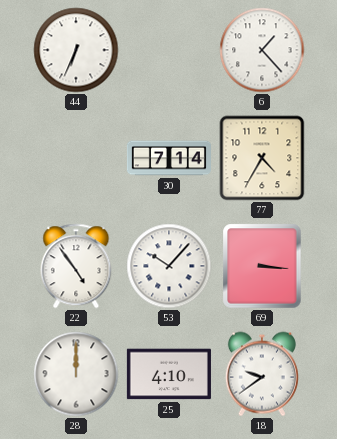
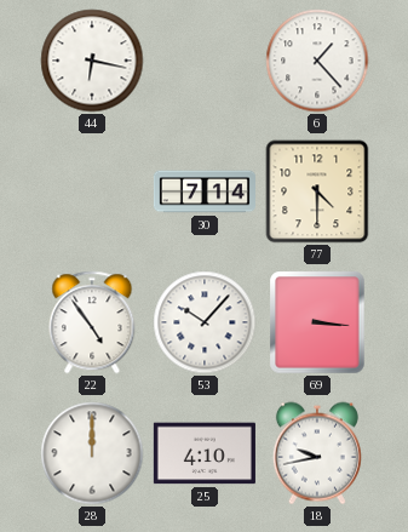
44: 6:34 -> 6:17
77: 4:35 -> 4:30
18: 9:39 -> 9:43
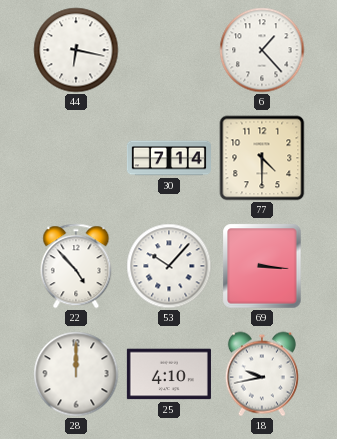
22: 4:54 -> 4:53
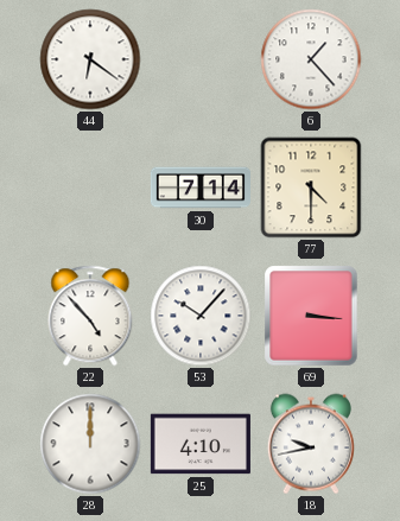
44: 6:17 -> 6:21
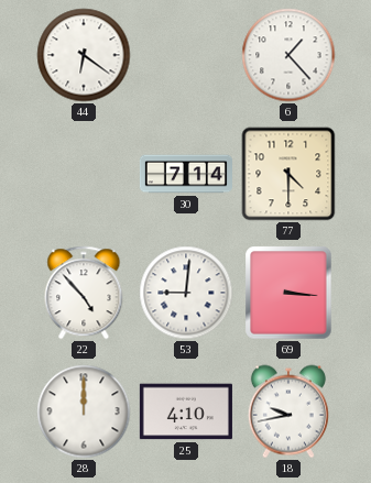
53: 10:07 -> 9:01
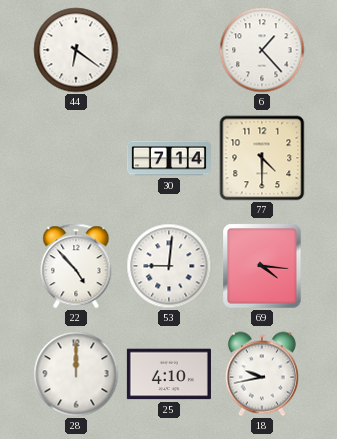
69: 3:16 -> 4:16
